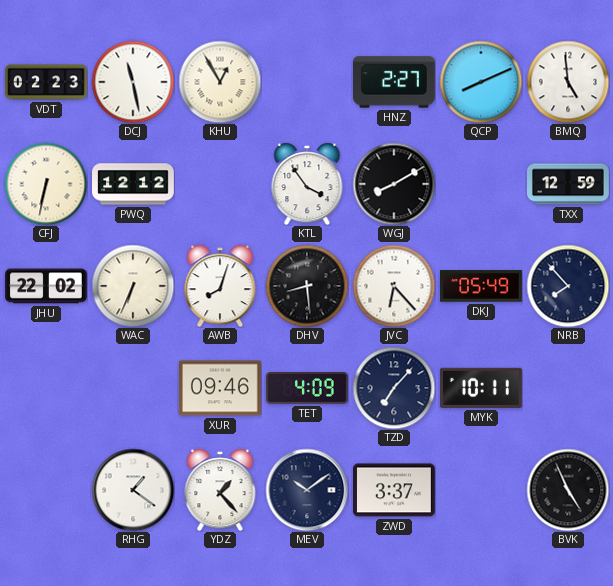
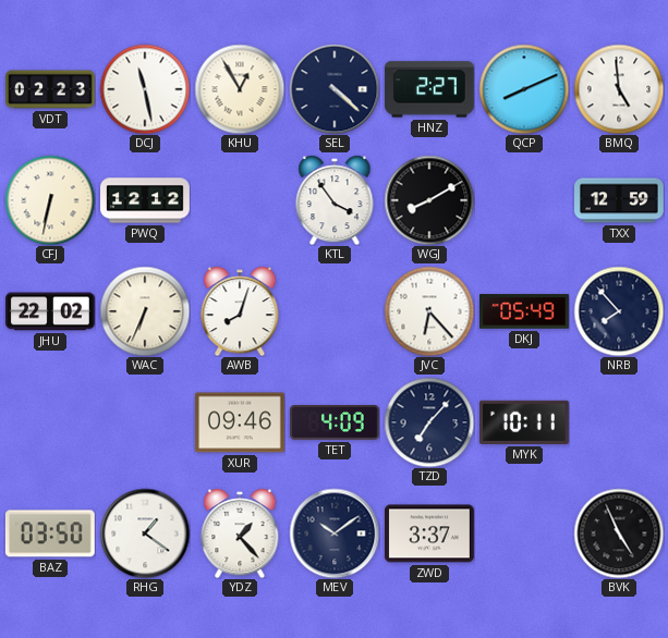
SEL: none -> 4:22
DHV: 8:29 -> none
BAZ: none -> 03:50
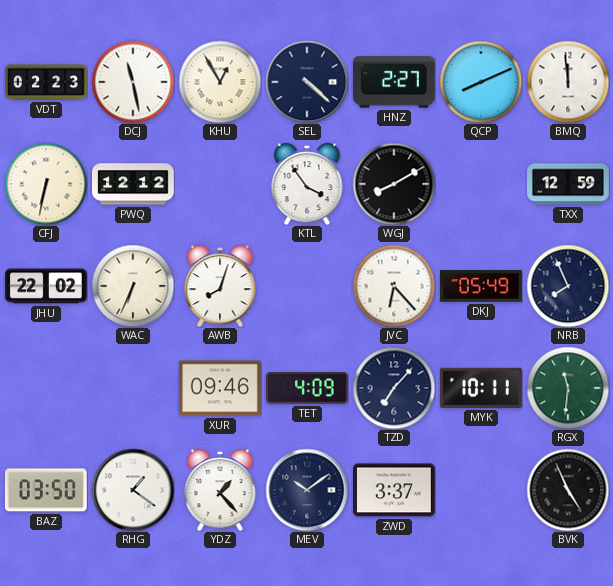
BMQ: 4:59 -> 11:59
NRB: 7:53 -> 7:56
RGX: none -> 11:31
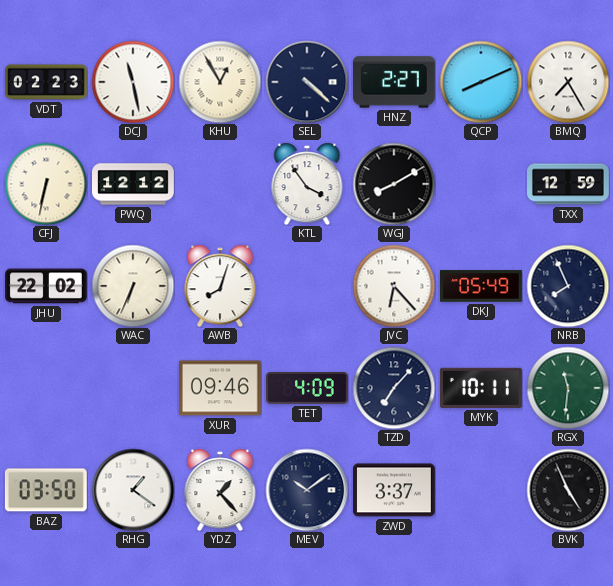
BMQ: 11:59 -> 7:25
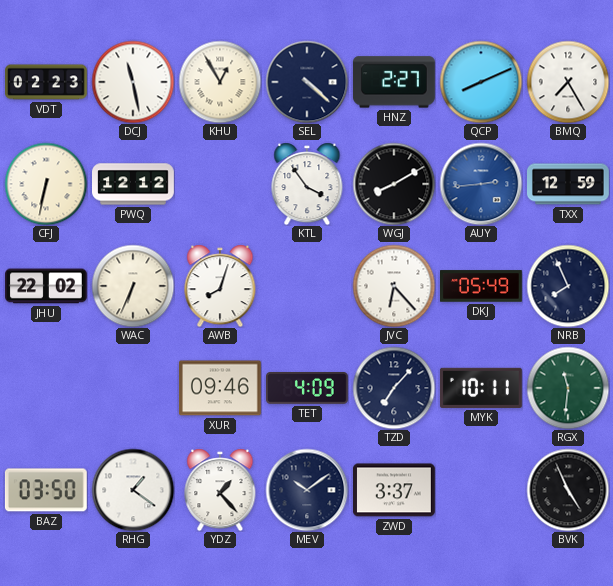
AUY: none -> 2:44
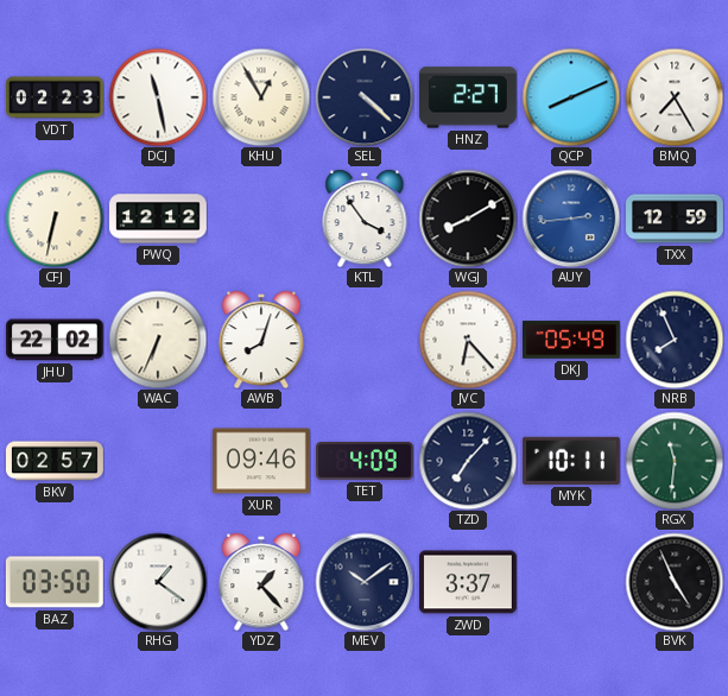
BKV: none -> 02:57
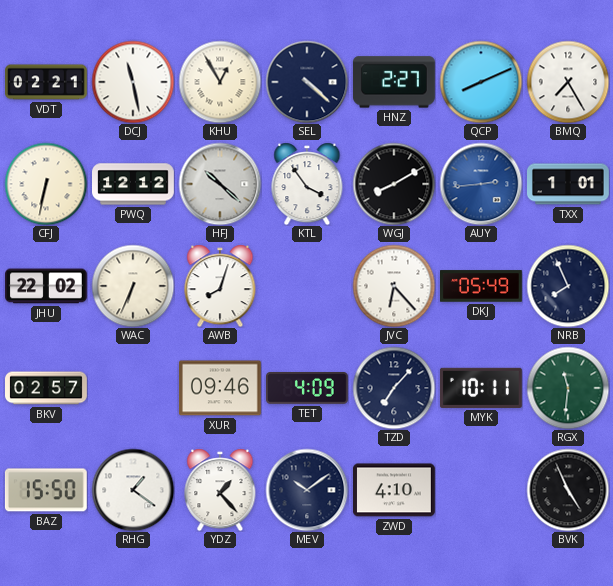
VDT: 02:23 -> 02:21
HFJ: none -> 10:22
TXX: 12:59 -> 1:01
BAZ: 03:50 -> 15:50
ZWD: 3:37 -> 4:10
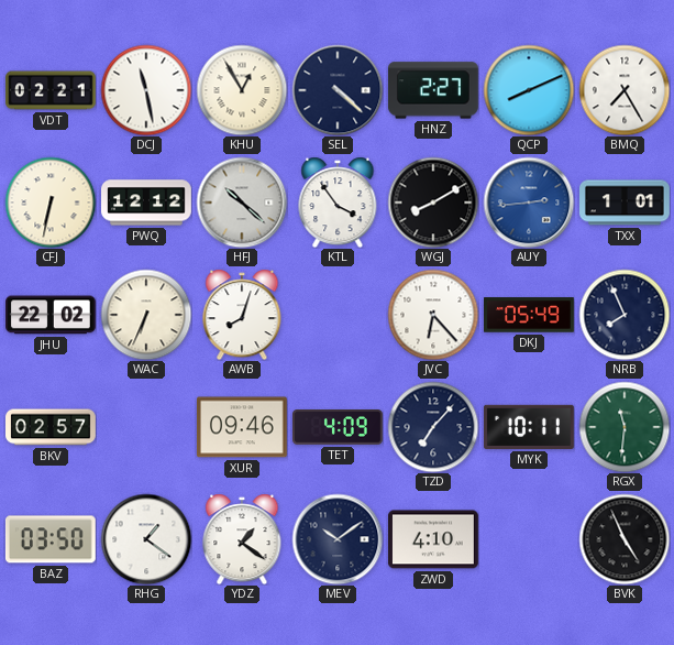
BAZ: 15:50 -> 03:50
YDZ: 1:23 -> 1:21
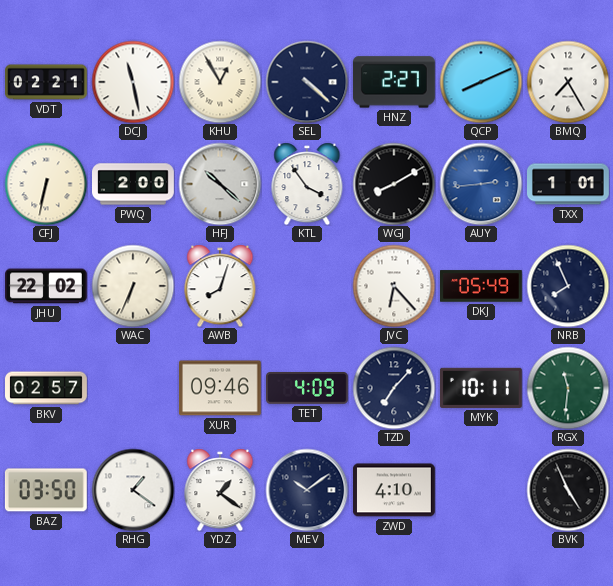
PWQ: 12:12 -> 2:00
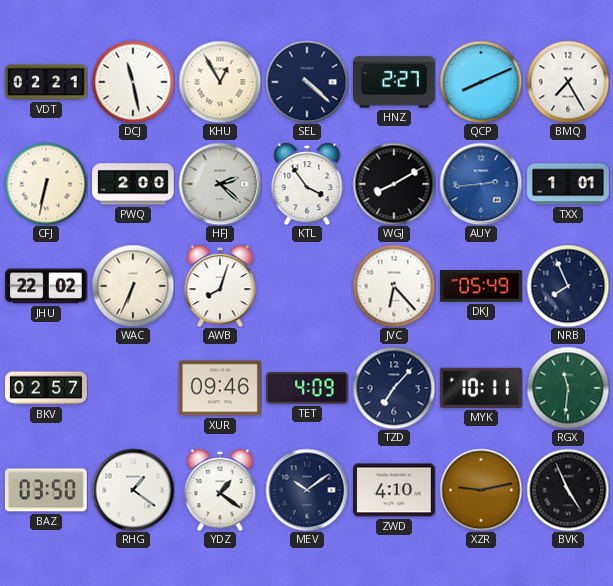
HFJ: 10:22 -> 2:22
XZR: none -> 9:13
